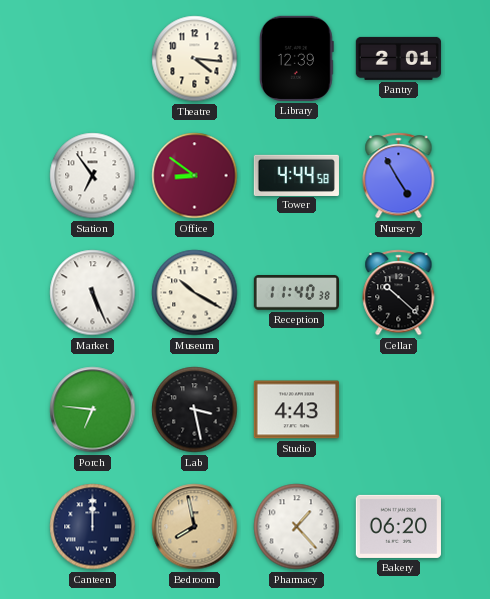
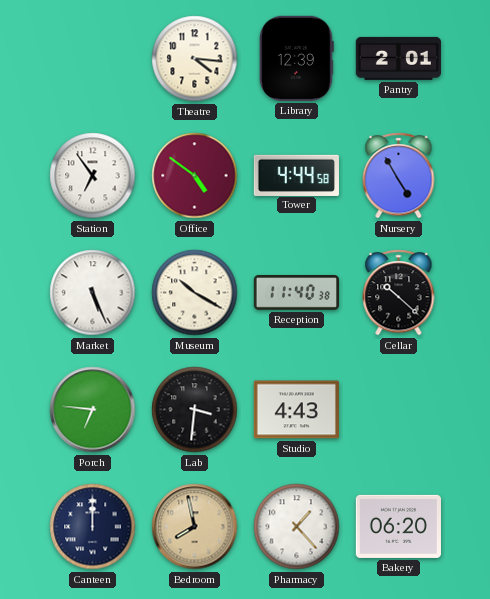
Office: 8:51 -> 4:51
Lab: 3:28 -> 3:31
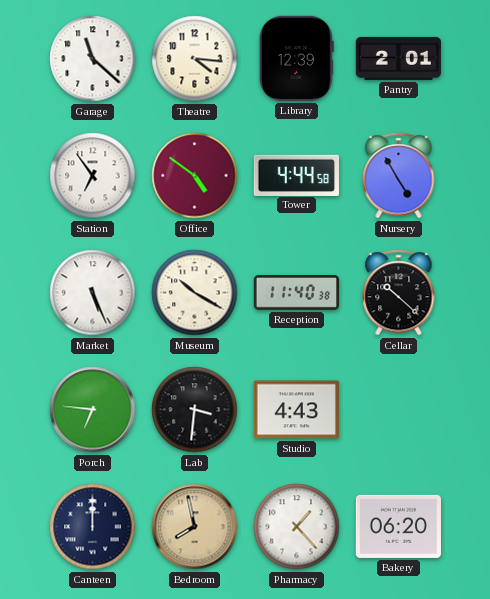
Garage: none -> 11:22
